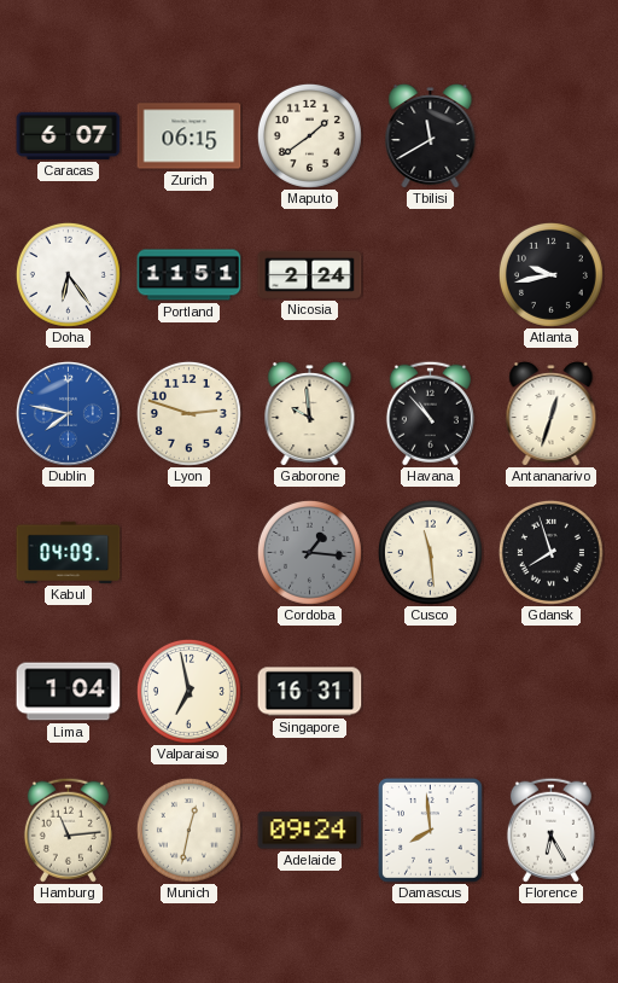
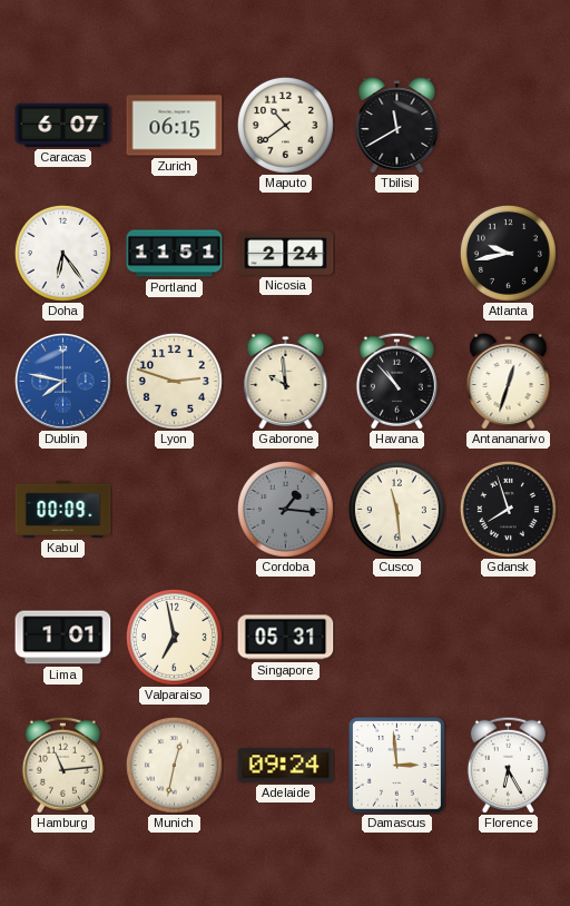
Maputo: 1:39 -> 10:39
Kabul: 04:09 -> 00:09
Lima: 1:04 -> 1:01
Singapore: 16:31 -> 05:31
Damascus: 7:59 -> 2:59
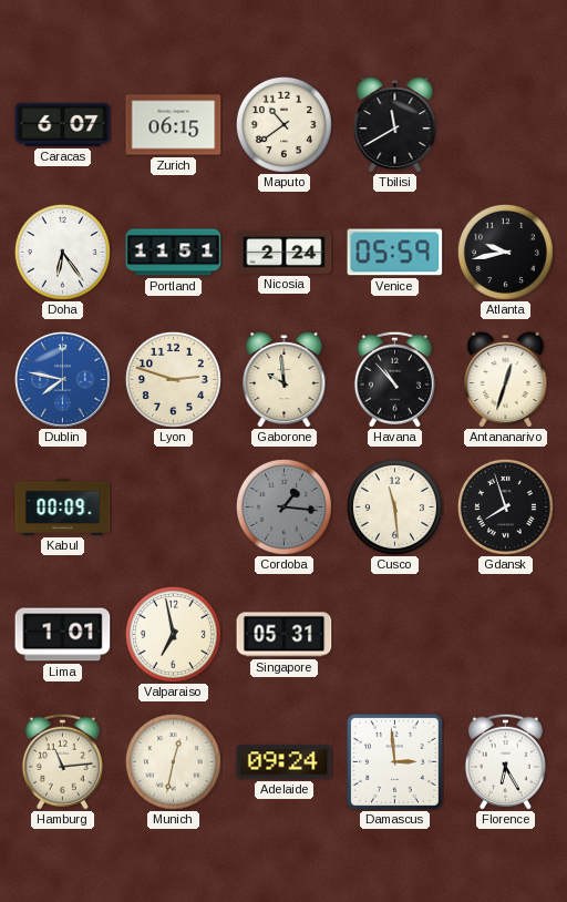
Venice: none -> 05:59
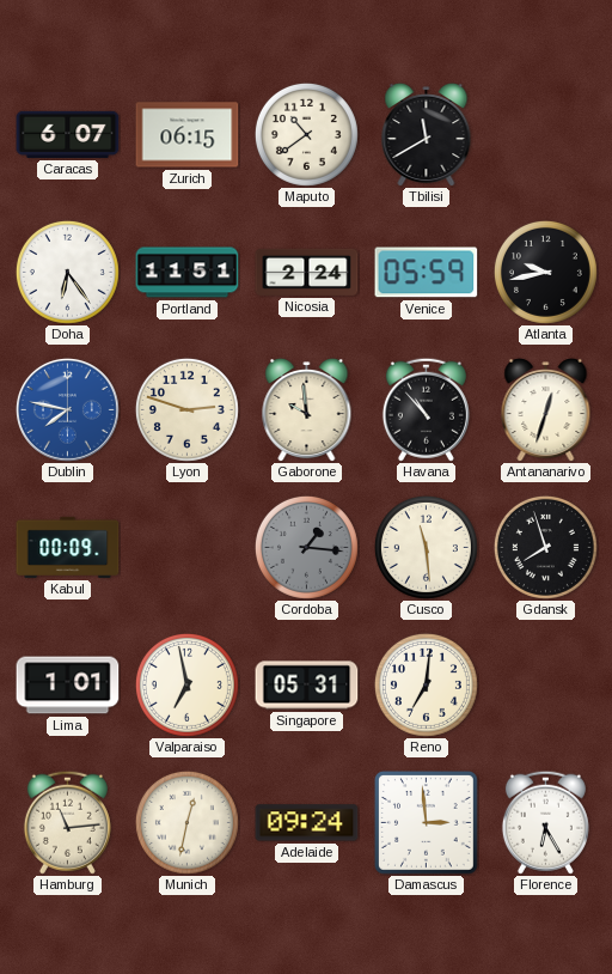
Reno: none -> 7:01
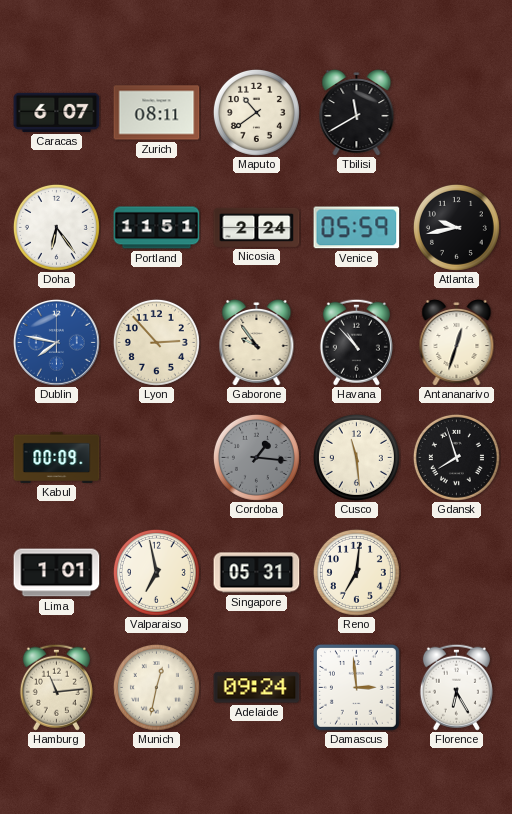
Zurich: 06:15 -> 08:11
Lyon: 2:48 -> 2:53
Gaborone: 9:59 -> 9:54
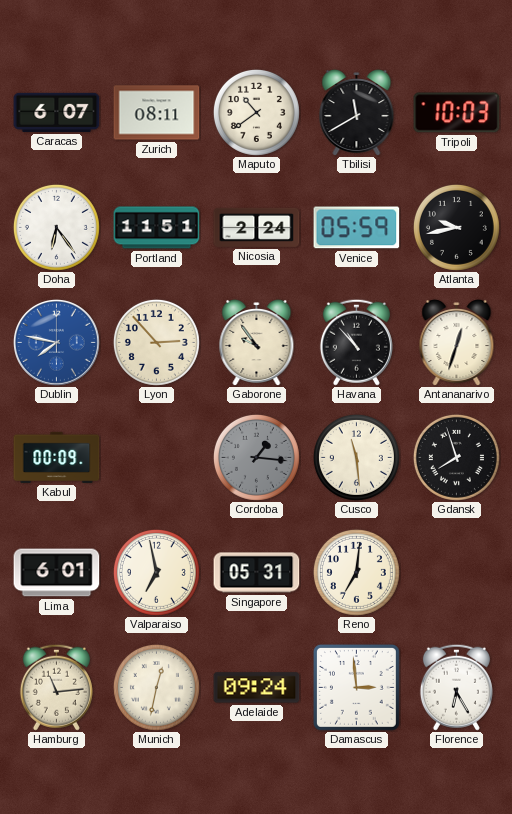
Tripoli: none -> 10:03
Lima: 1:01 -> 6:01
